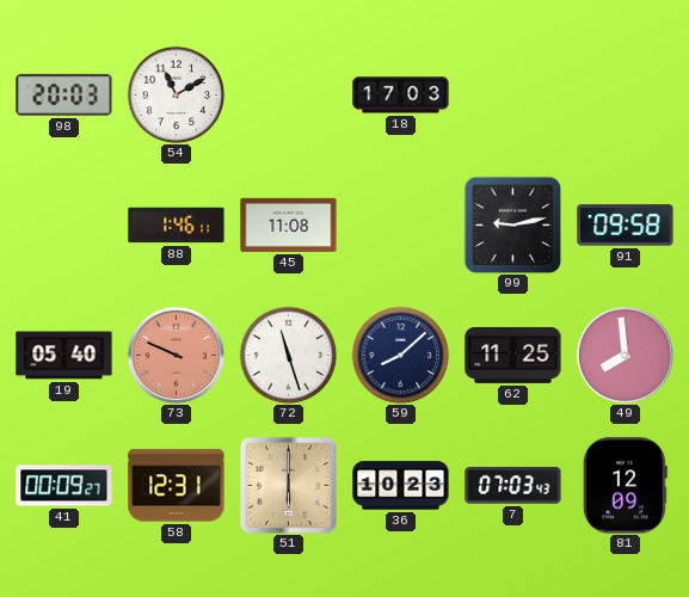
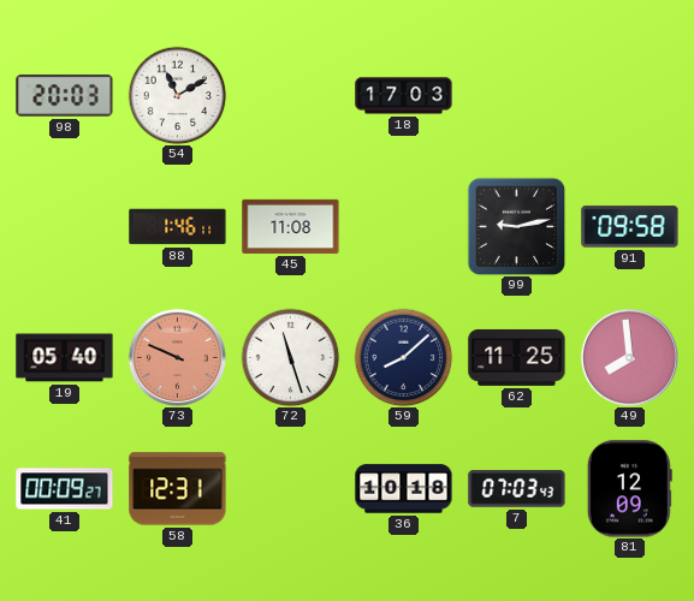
51: 6:00 -> none
36: 10:23 -> 10:18
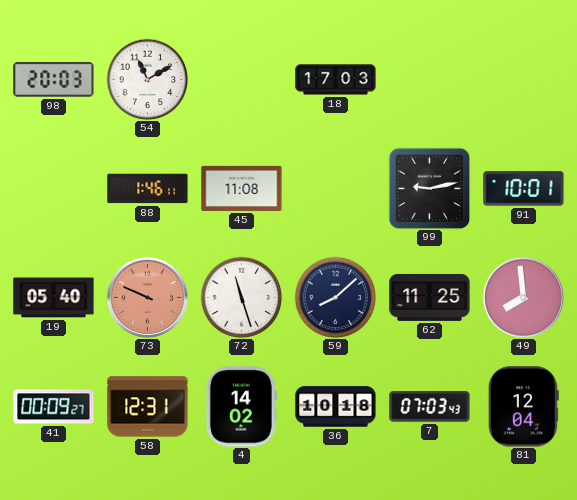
91: 09:58 -> 10:01
4: none -> 14:02
81: 12:09 -> 12:04
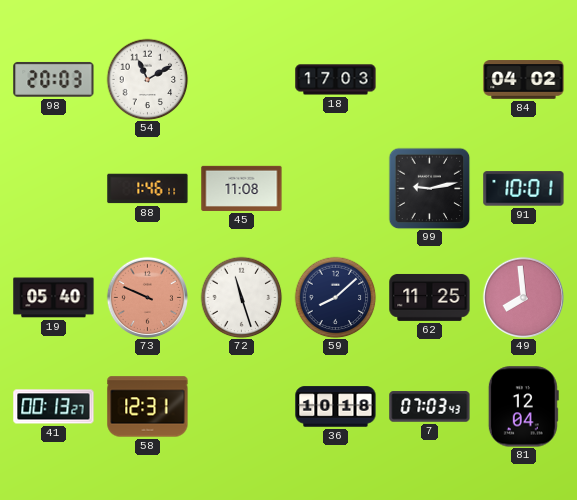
84: none -> 04:02
41: 00:09 -> 00:13
4: 14:02 -> none
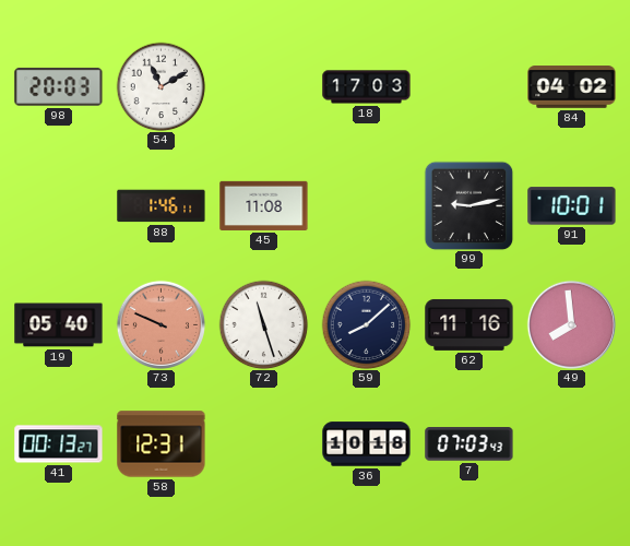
62: 11:25 -> 11:16
81: 12:04 -> none
